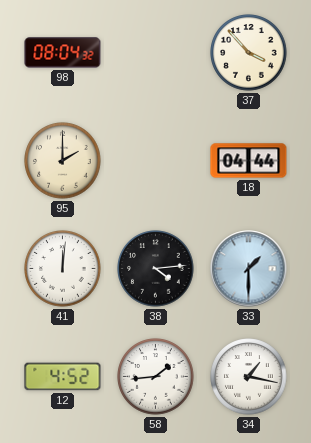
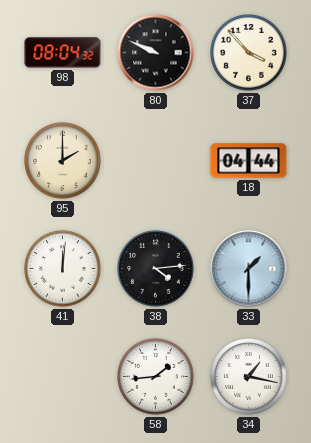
80: none -> 9:49
12: 4:52 -> none
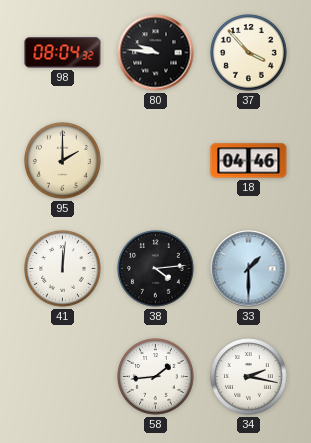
80: 9:49 -> 9:46
18: 04:44 -> 04:46
34: 1:17 -> 2:17
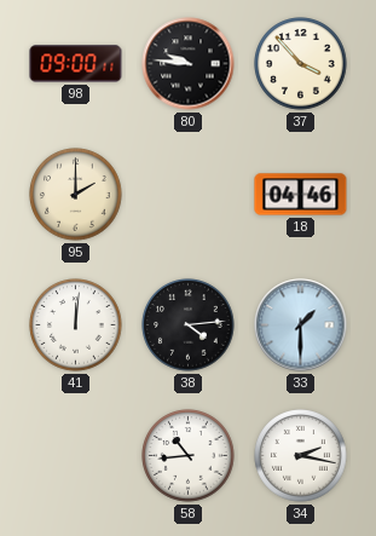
98: 08:04 -> 09:00
58: 1:44 -> 10:44
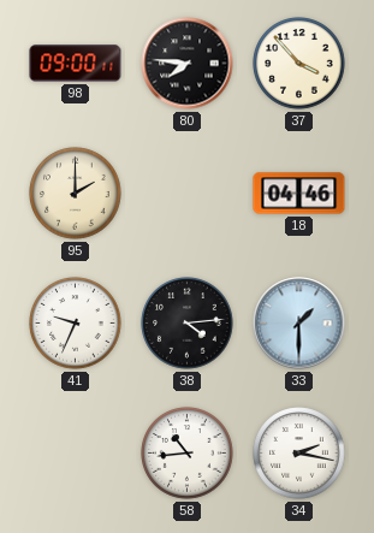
80: 9:46 -> 7:46
41: 12:01 -> 9:34
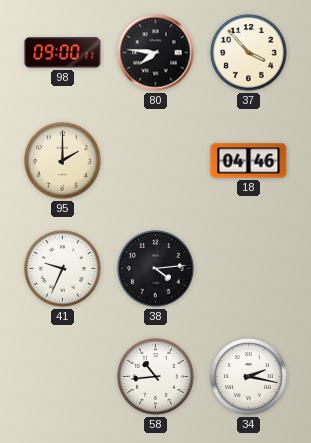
33: 1:30 -> none
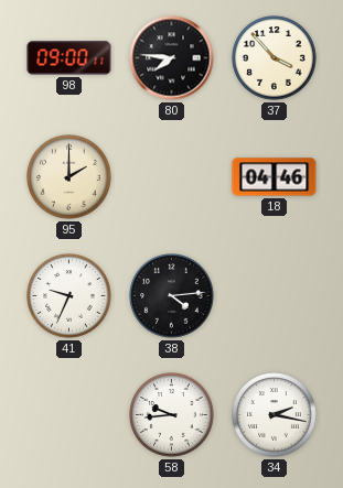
58: 10:44 -> 9:44
